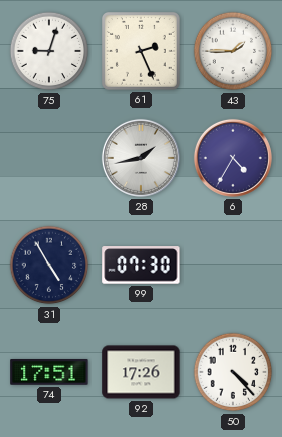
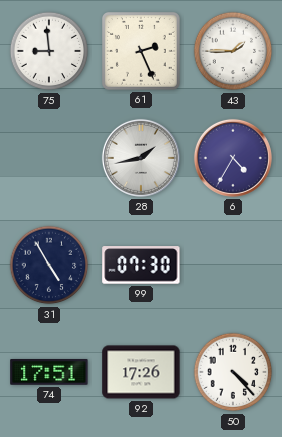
75: 9:03 -> 8:59
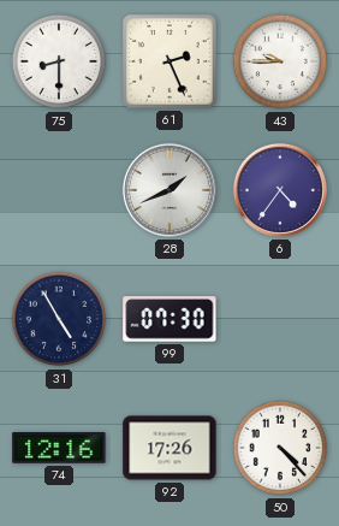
75: 8:59 -> 8:30
43: 1:45 -> 9:45
28: 1:43 -> 1:41
6: 4:35 -> 4:36
74: 17:51 -> 12:16
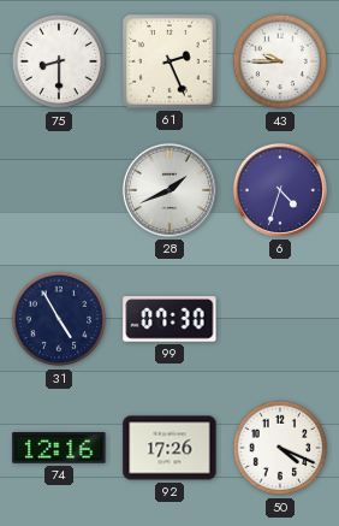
6: 4:36 -> 4:33
50: 4:23 -> 4:19
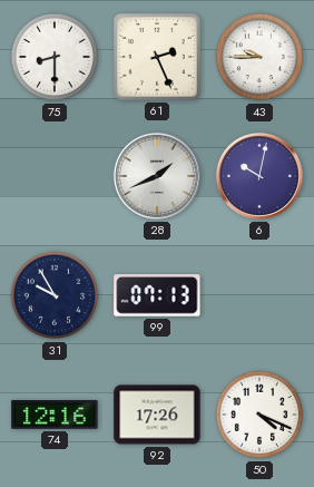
6: 4:33 -> 10:02
31: 4:55 -> 9:55
99: 07:30 -> 07:13
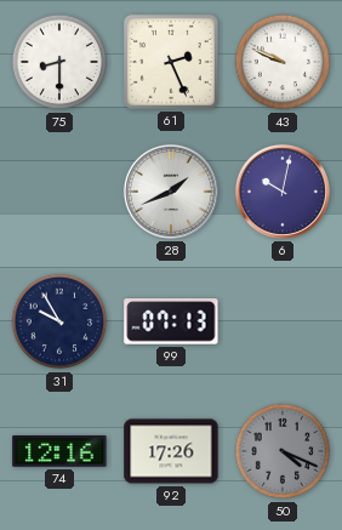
43: 9:45 -> 9:49
50 dial: white -> grey
